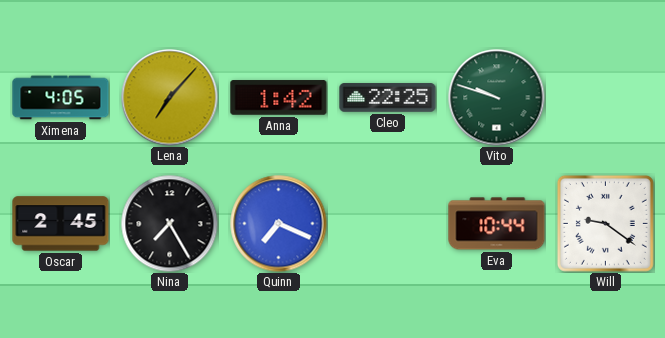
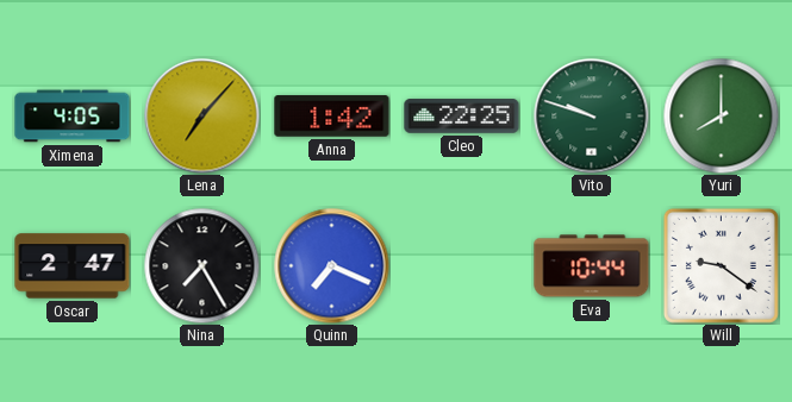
Yuri: none -> 8:00
Oscar: 2:45 -> 2:47
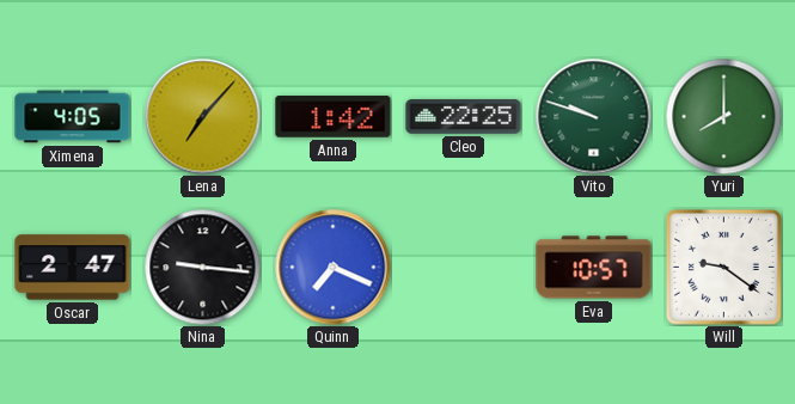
Nina: 7:25 -> 9:16
Eva: 10:44 -> 10:57
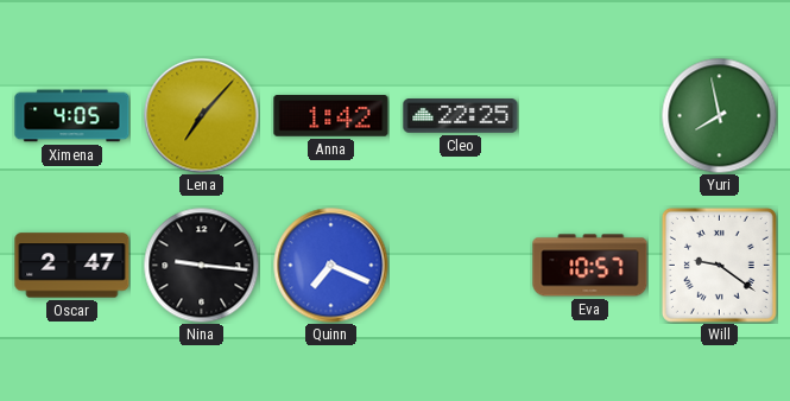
Vito: 9:48 -> none
Yuri: 8:00 -> 7:58
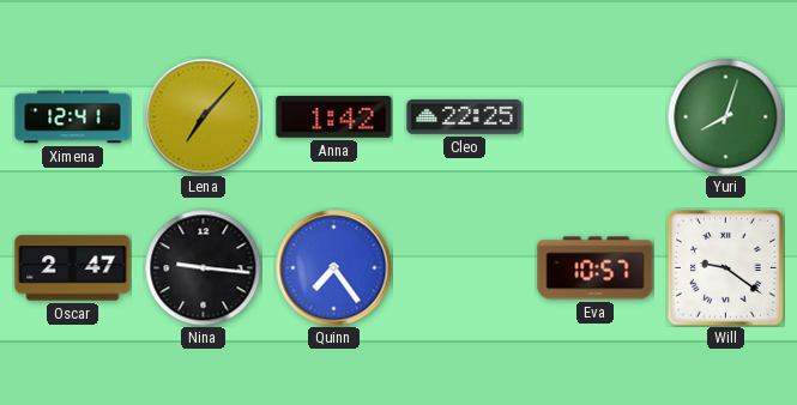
Ximena: 4:05 -> 12:41
Yuri: 7:58 -> 8:03
Quinn: 7:19 -> 7:24
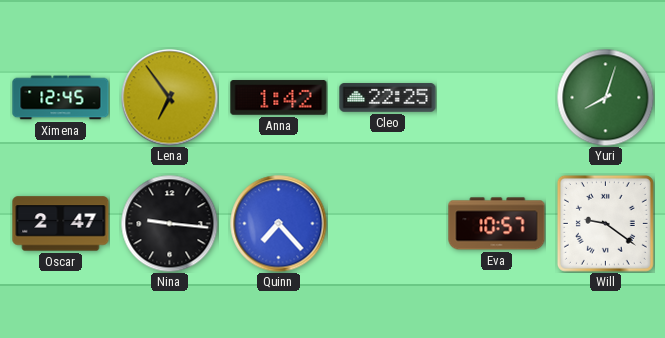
Ximena: 12:41 -> 12:45
Lena: 7:07 -> 6:54
Quinn: 7:24 -> 7:23
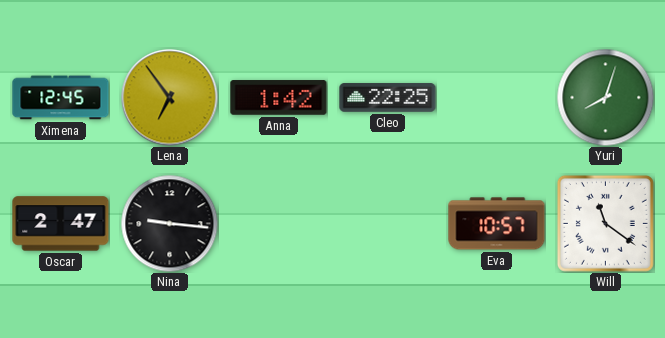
Quinn: 7:23 -> none
Will: 9:21 -> 11:21
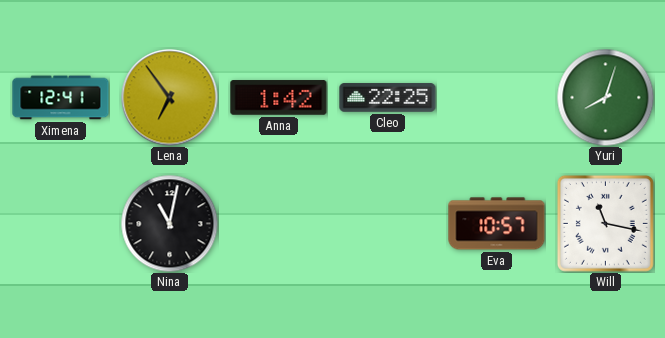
Ximena: 12:45 -> 12:41
Oscar: 2:47 -> none
Nina: 9:16 -> 11:02
Will: 11:21 -> 11:17
